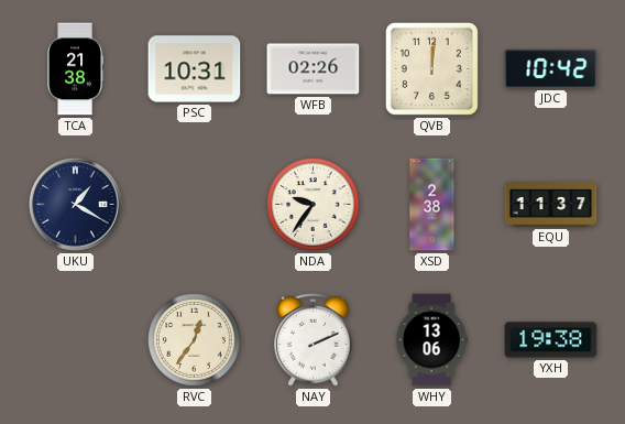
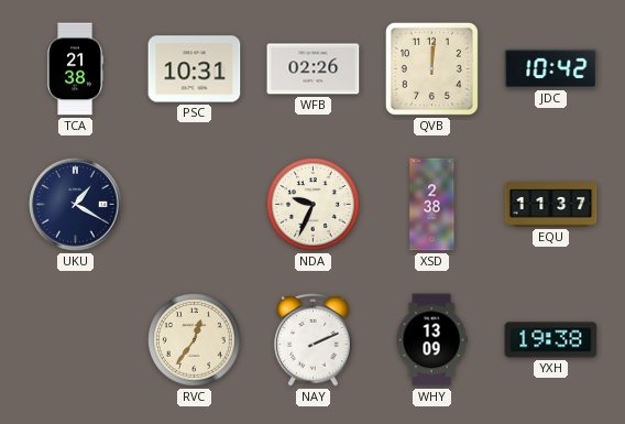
NDA: 9:36 -> 9:34
WHY: 13:06 -> 13:09
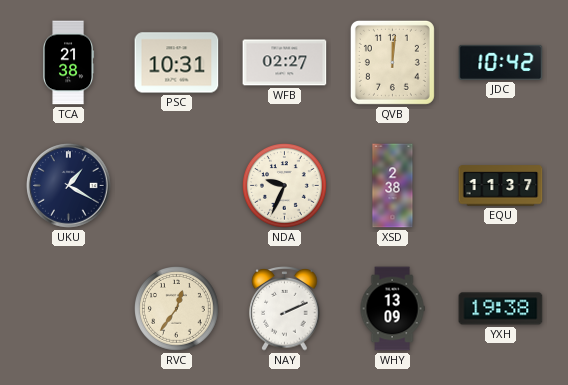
WFB: 02:26 -> 02:27
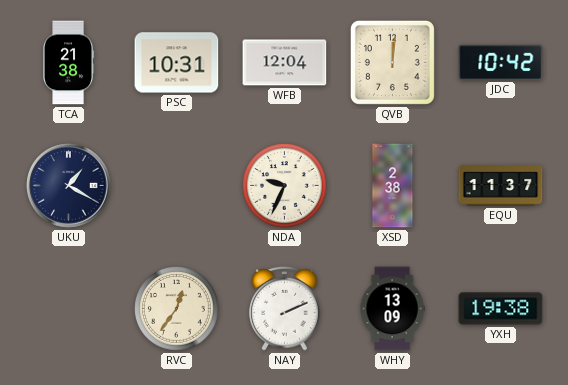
WFB: 02:27 -> 12:04
